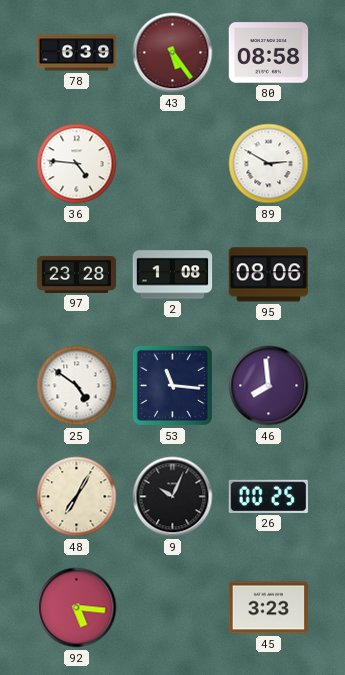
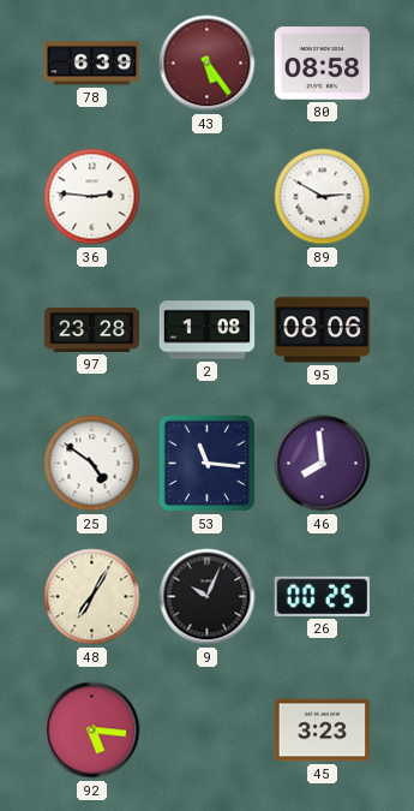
36: 4:46 -> 2:46
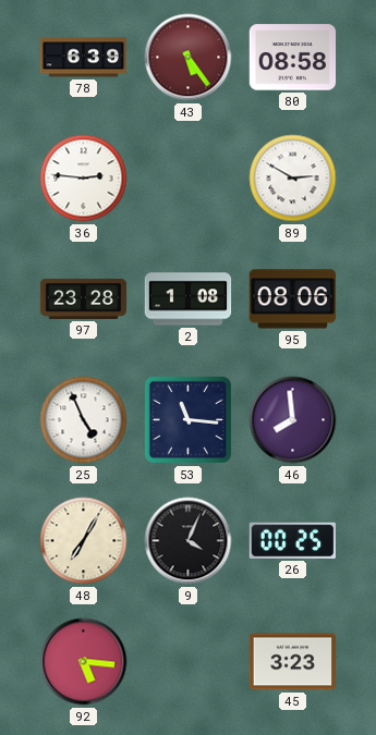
25: 4:51 -> 4:56
9: 10:04 -> 4:04
